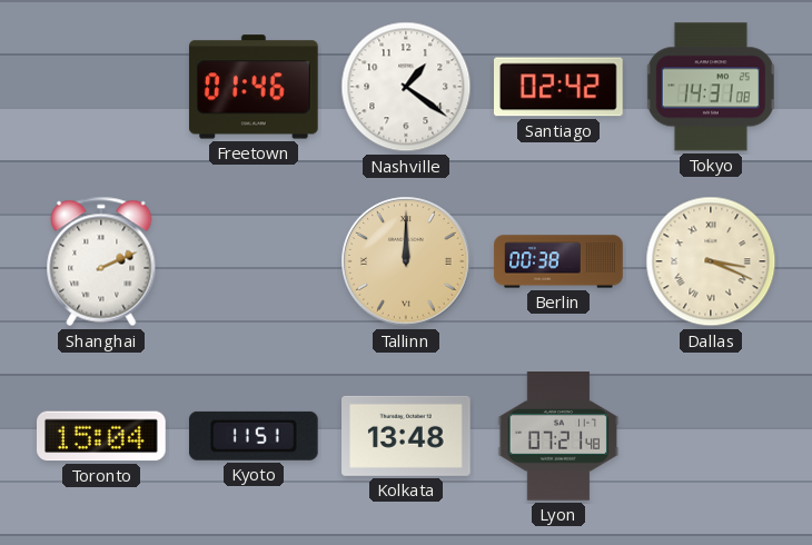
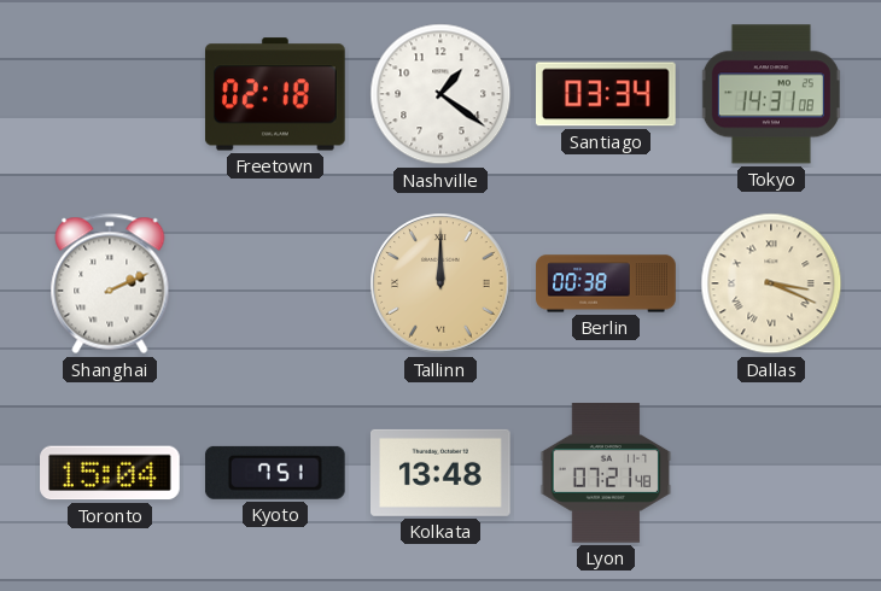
Freetown: 01:46 -> 02:18
Santiago: 02:42 -> 03:34
Kyoto: 11:51 -> 7:51
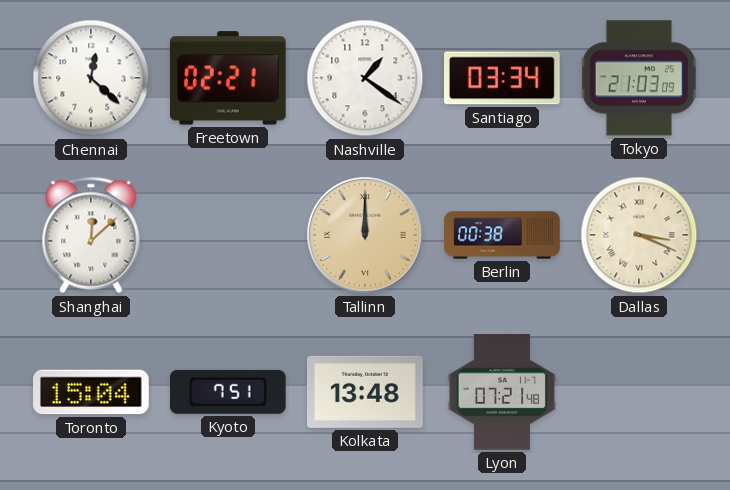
Chennai: none -> 12:22
Freetown: 02:18 -> 02:21
Tokyo: 14:31 -> 21:03
Shanghai: 2:11 -> 12:08
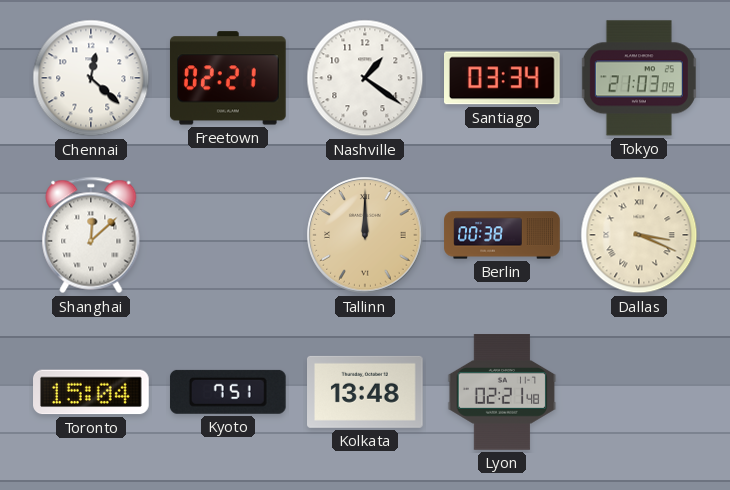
Lyon: 07:21 -> 02:21
